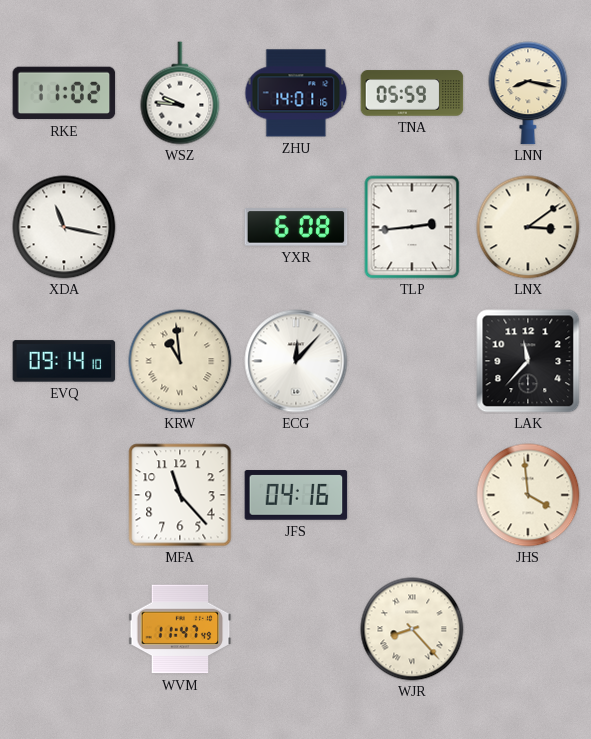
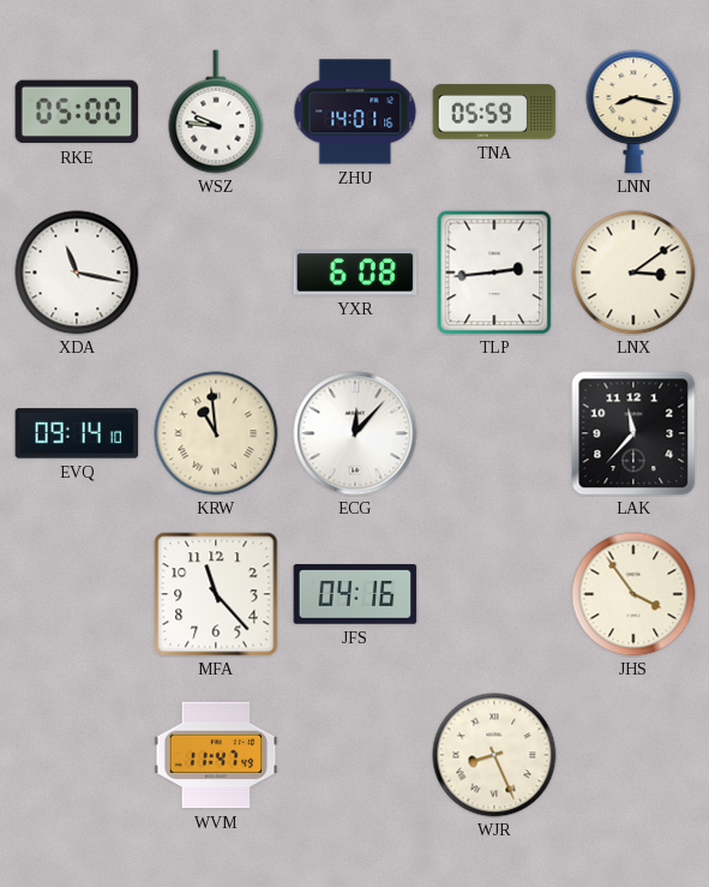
RKE: 11:02 -> 05:00
JHS: 3:59 -> 3:54
WJR: 8:23 -> 8:26
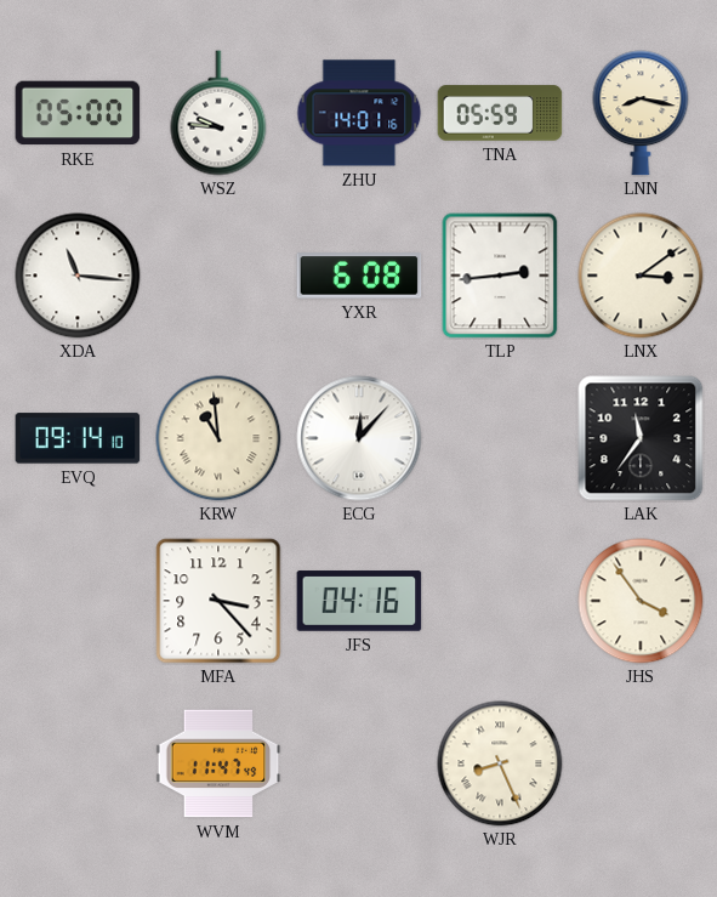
XDA: 11:17 -> 11:16
LAK: 11:37 -> 11:36
MFA: 11:23 -> 3:23
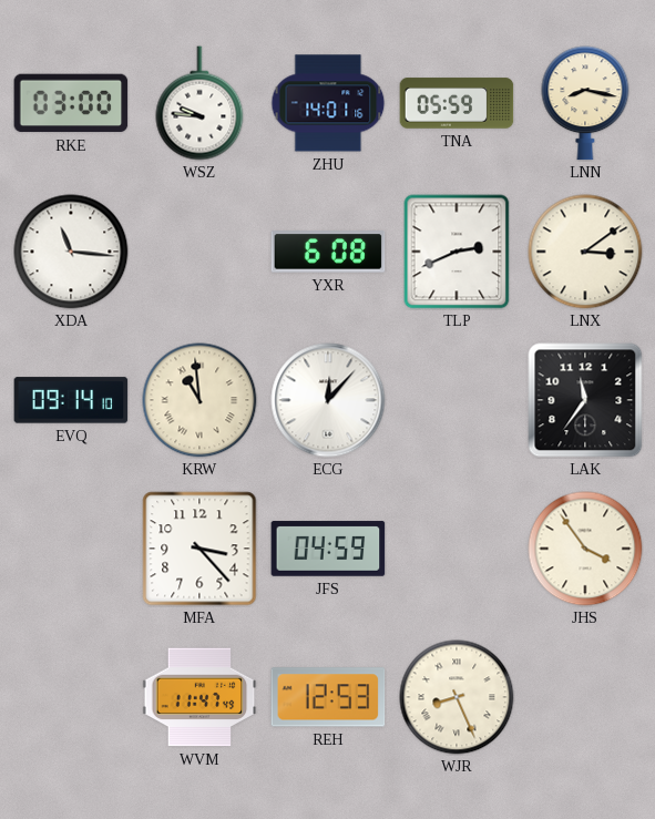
RKE: 05:00 -> 03:00
TLP: 2:44 -> 2:41
JFS: 04:16 -> 04:59
REH: none -> 12:53
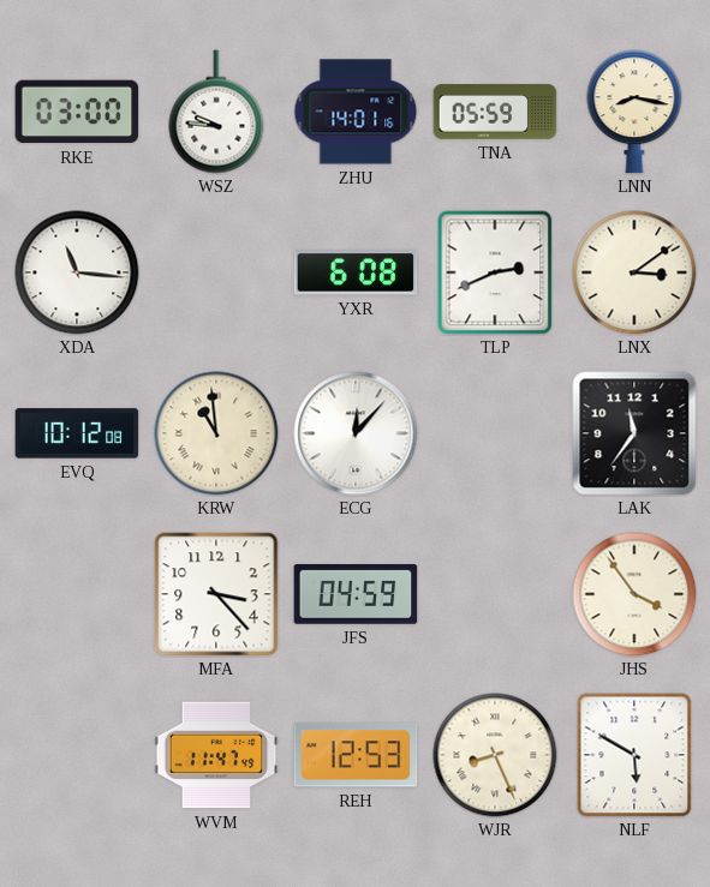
EVQ: 09:14 -> 10:12
NLF: none -> 5:50
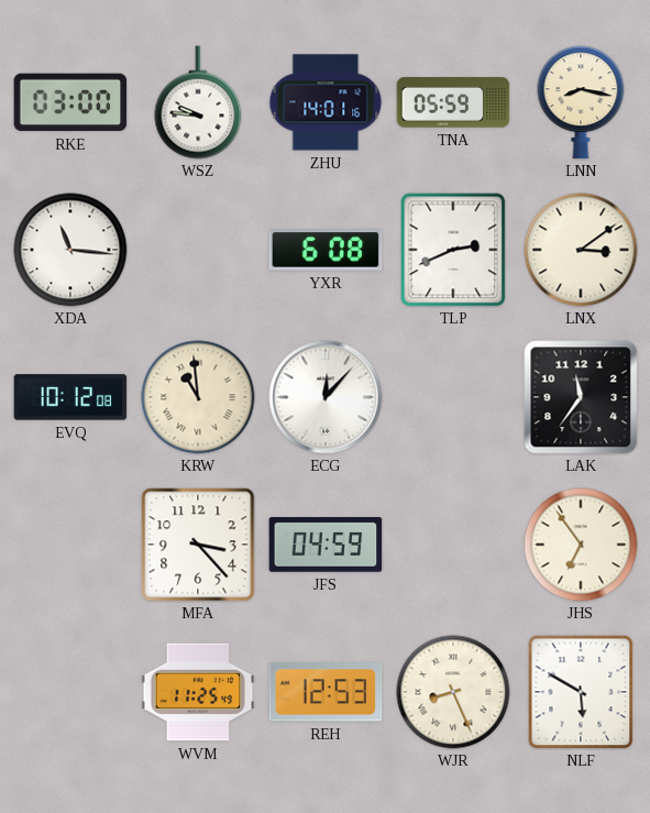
JHS: 3:54 -> 6:54
WVM: 11:47 -> 11:25
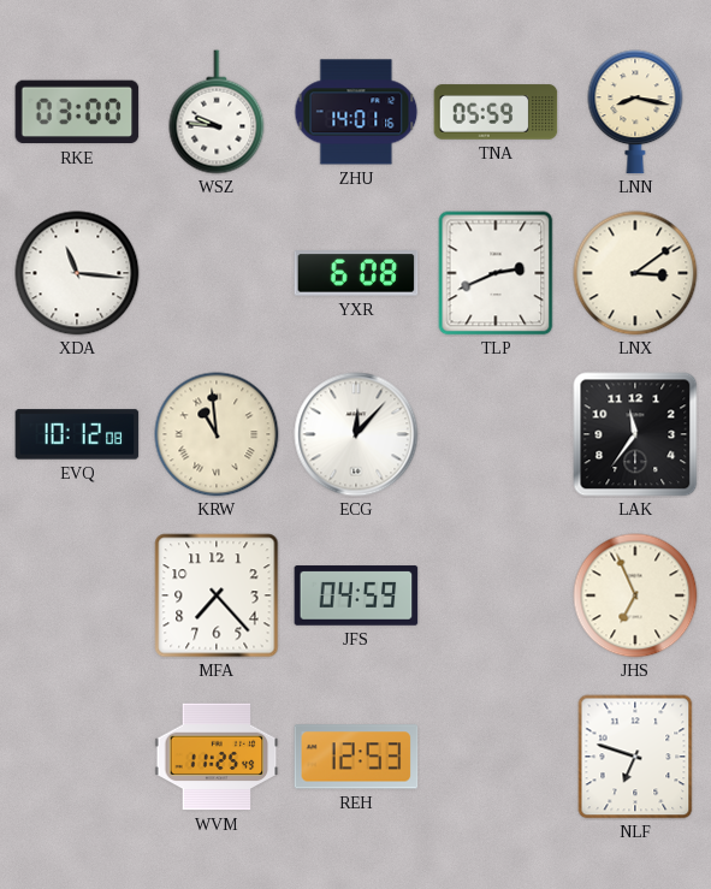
MFA: 3:23 -> 7:23
JHS: 6:54 -> 6:56
WJR: 8:26 -> none
NLF: 5:50 -> 6:48
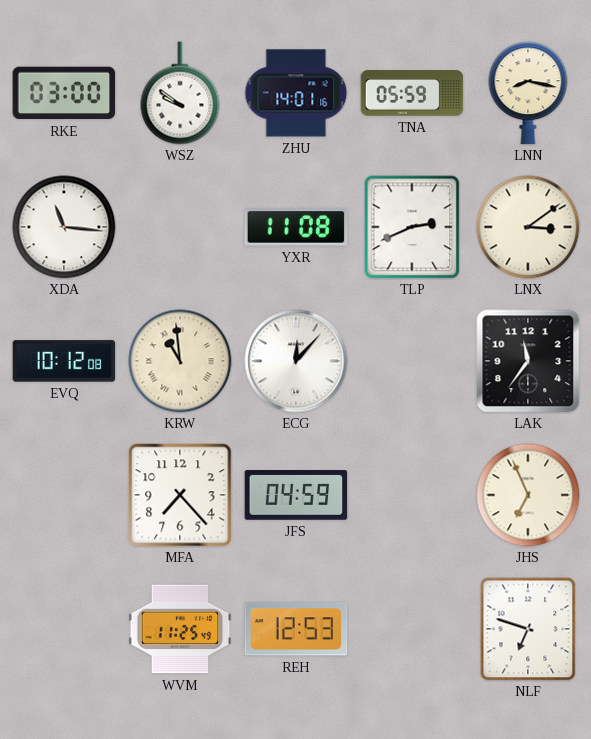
WSZ: 9:46 -> 9:51
YXR: 6:08 -> 11:08
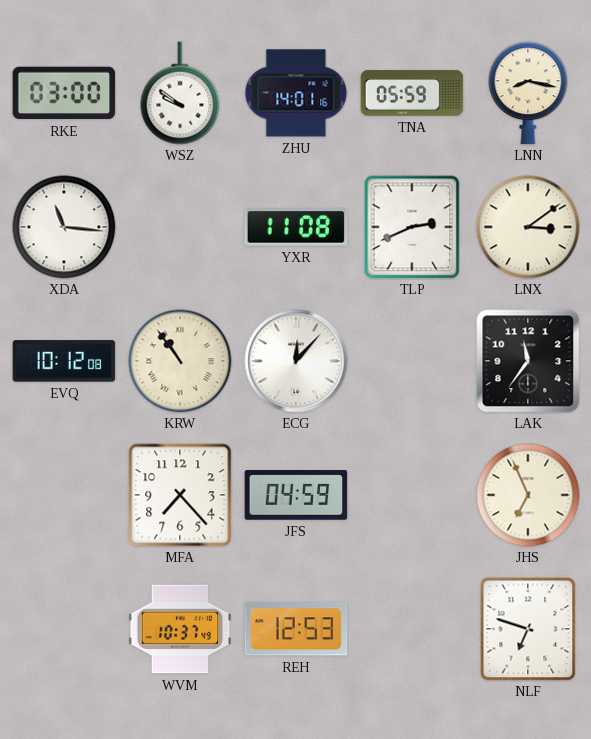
KRW: 10:59 -> 10:54
WVM: 11:25 -> 10:37
